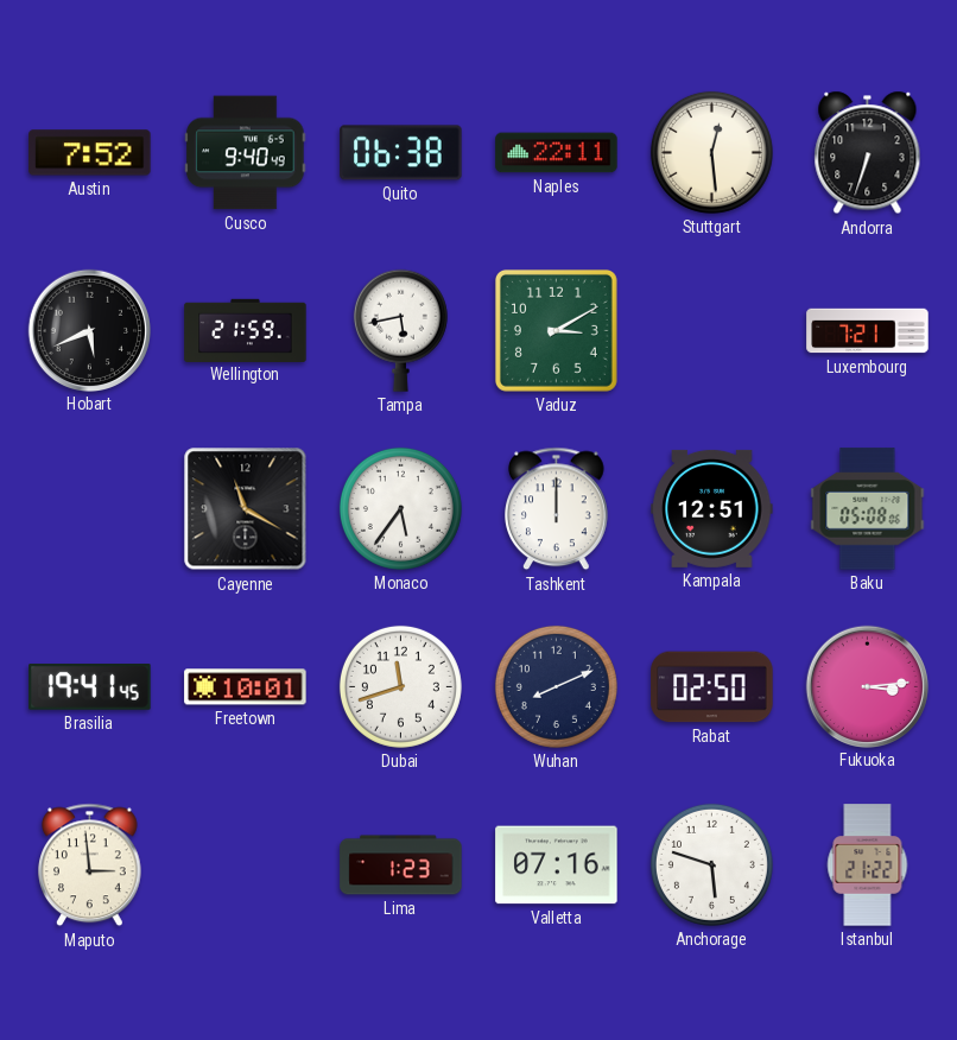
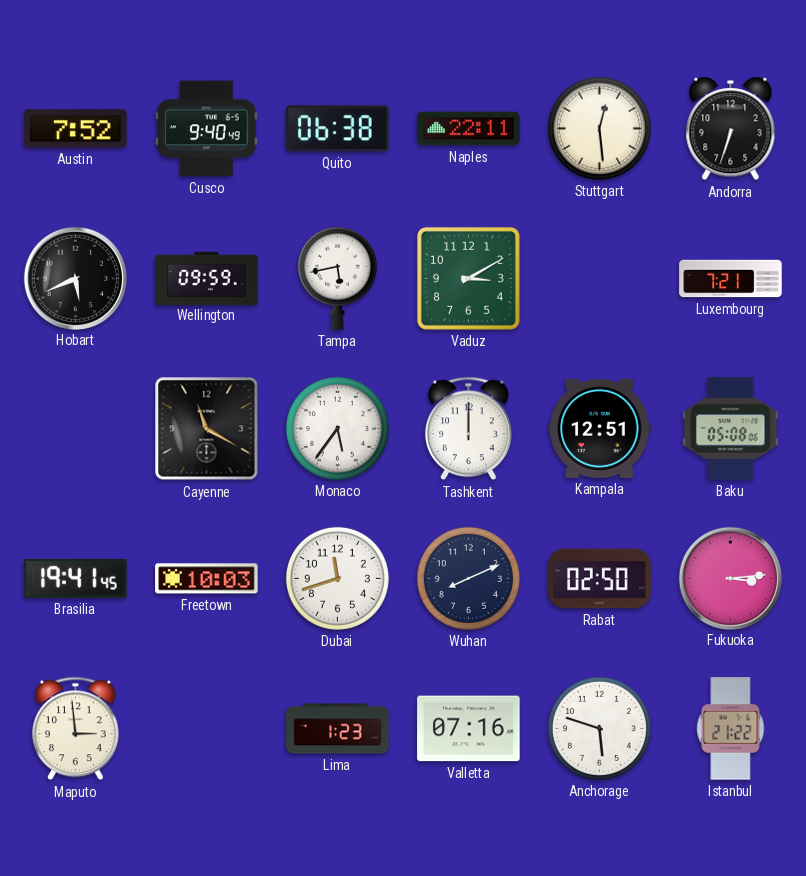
Wellington: 21:59 -> 09:59
Freetown: 10:01 -> 10:03
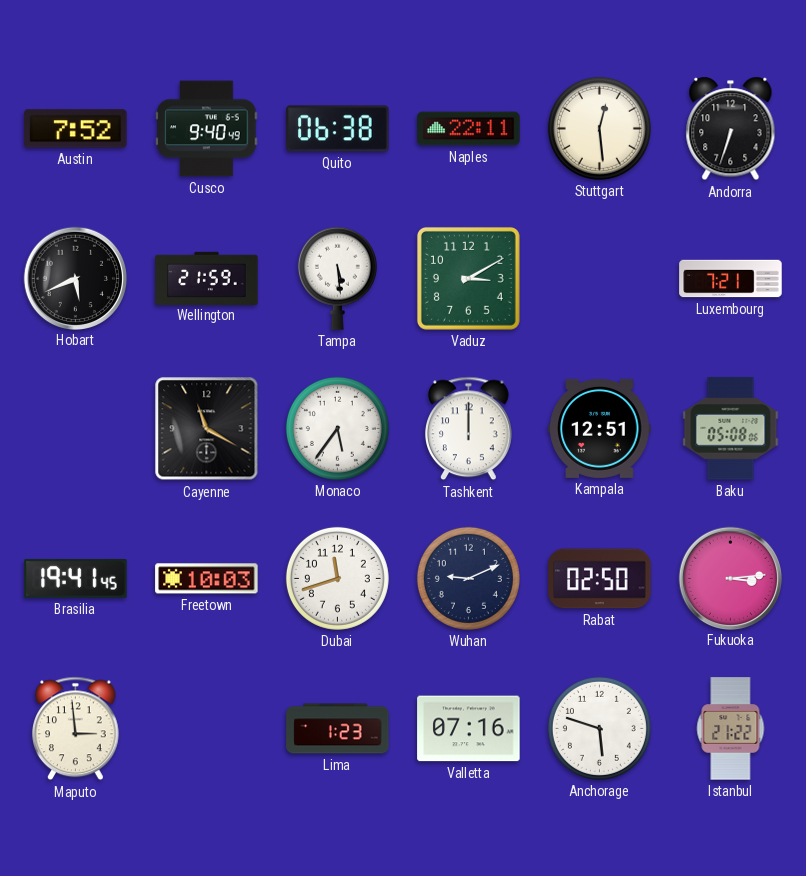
Wellington: 09:59 -> 21:59
Tampa: 5:43 -> 5:29
Wuhan: 8:11 -> 9:11
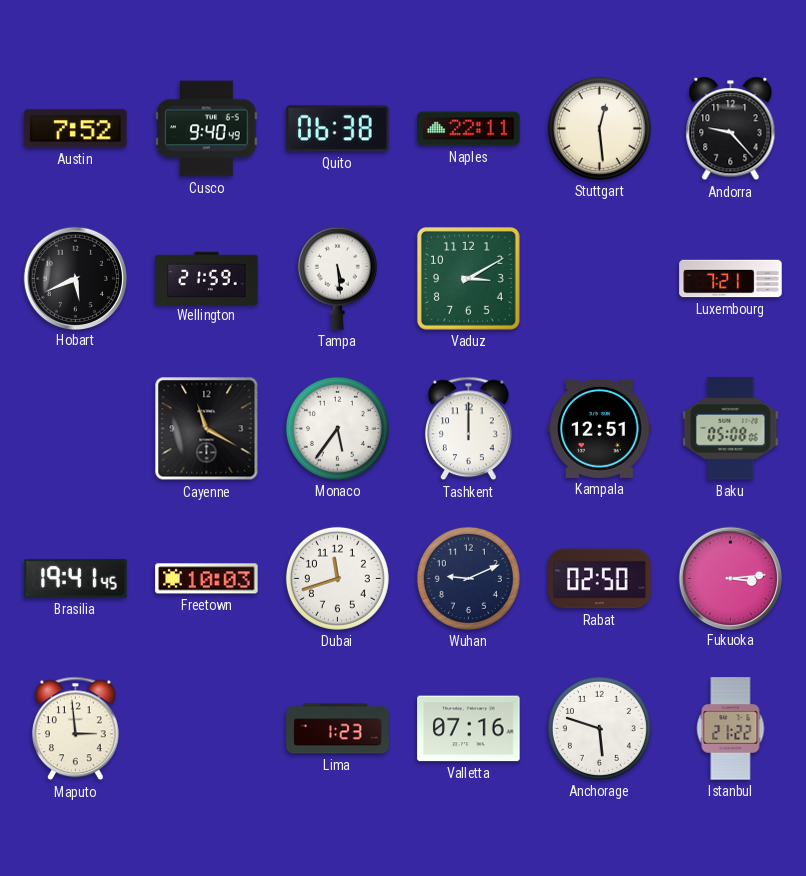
Andorra: 6:33 -> 9:23
